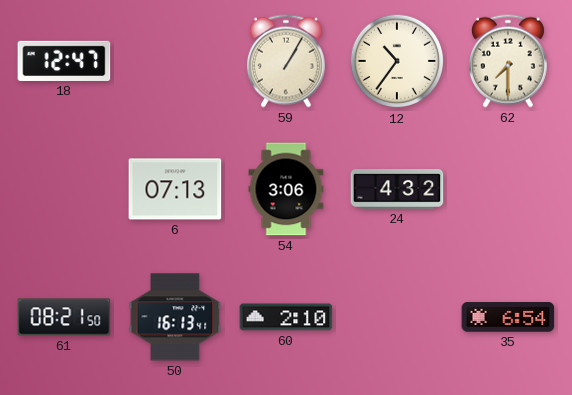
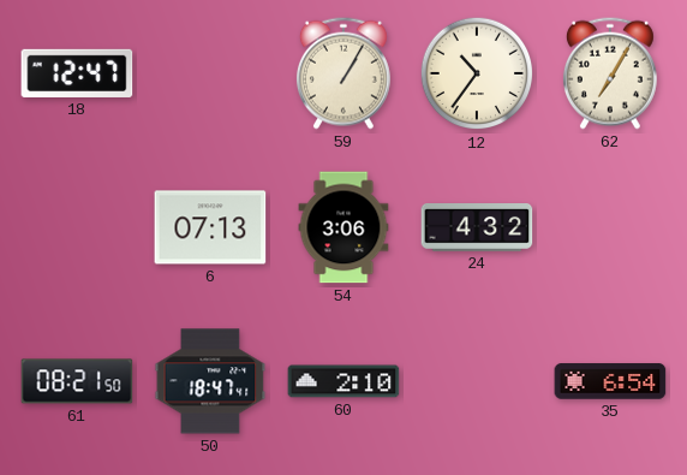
62: 7:30 -> 7:05
50: 16:13 -> 18:47
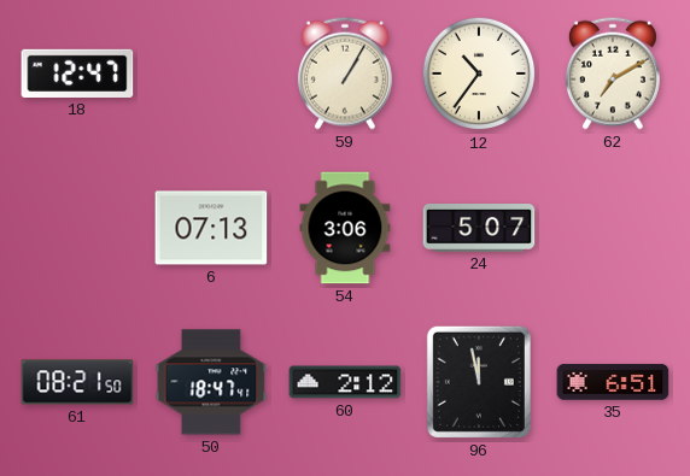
62: 7:05 -> 7:10
24: 4:32 -> 5:07
60: 2:10 -> 2:12
96: none -> 11:58
35: 6:54 -> 6:51
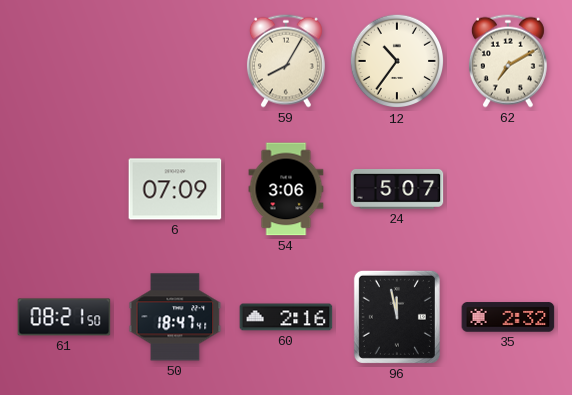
18: 12:47 -> none
59: 1:05 -> 8:05
6: 07:13 -> 07:09
60: 2:12 -> 2:16
35: 6:51 -> 2:32
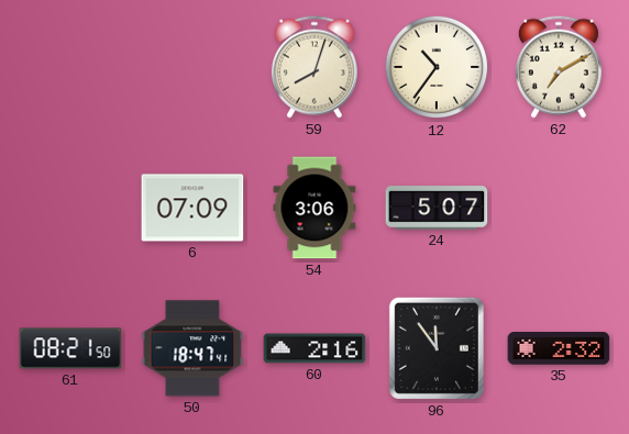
59: 8:05 -> 8:03
96: 11:58 -> 11:54
